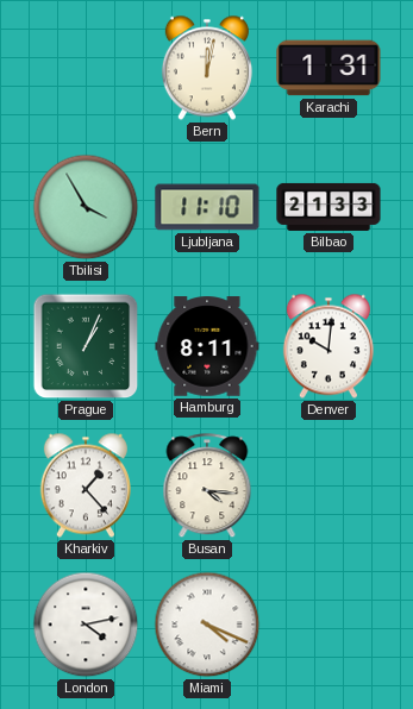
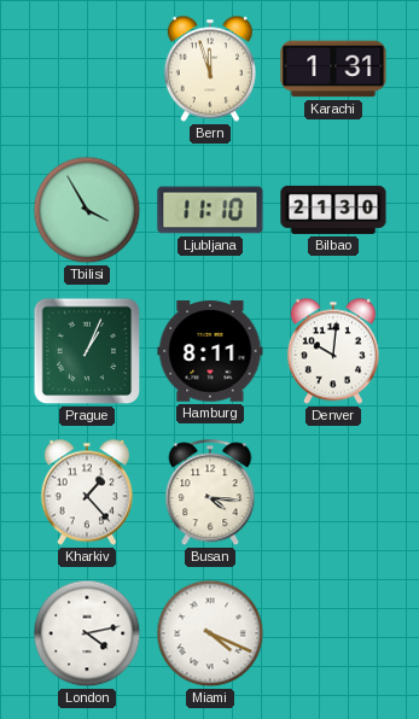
Bern: 12:02 -> 11:57
Bilbao: 21:33 -> 21:30
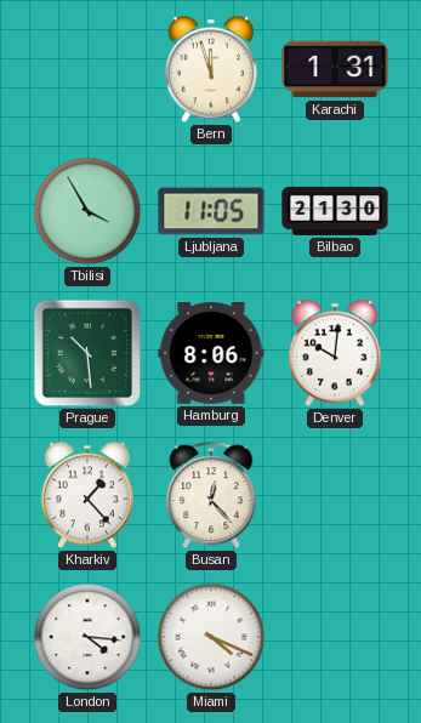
Ljubljana: 11:10 -> 11:05
Prague: 1:04 -> 10:29
Hamburg: 8:11 -> 8:06
Busan: 4:16 -> 12:23
London: 4:13 -> 4:16
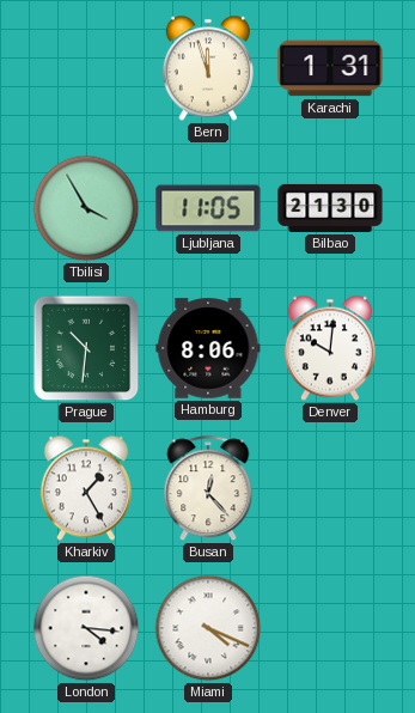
Prague: 10:29 -> 10:31
Kharkiv: 1:23 -> 1:25
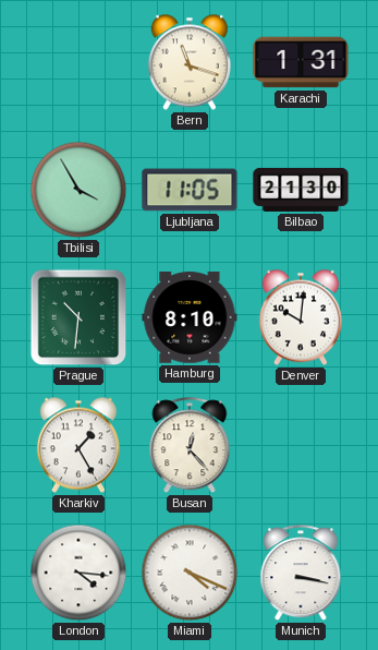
Bern: 11:57 -> 11:18
Hamburg: 8:06 -> 8:10
Munich: none -> 3:17
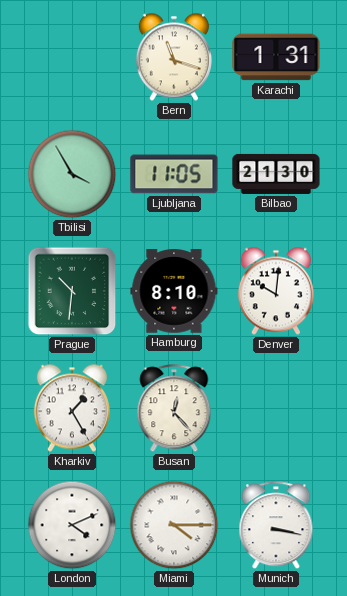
London: 4:16 -> 4:11
Miami: 4:19 -> 4:15
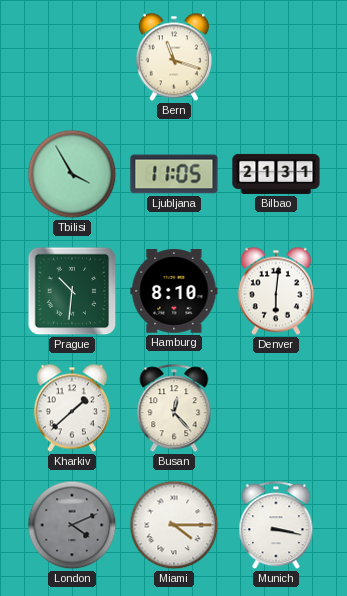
Karachi: 1:31 -> none
Bilbao: 21:30 -> 21:31
Denver: 10:01 -> 6:01
Kharkiv: 1:25 -> 1:38
London dial: white -> grey
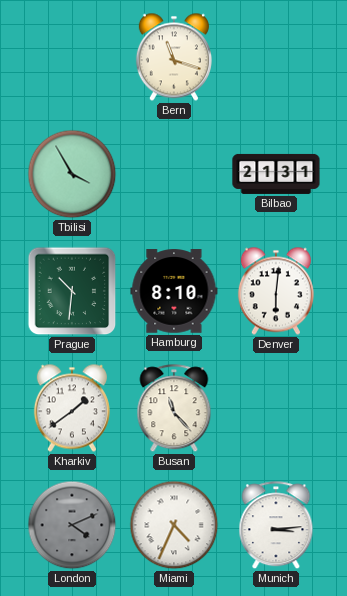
Ljubljana: 11:05 -> none
Kharkiv: 1:38 -> 1:39
Busan: 12:23 -> 11:23
Miami: 4:15 -> 4:34
Munich: 3:17 -> 3:14
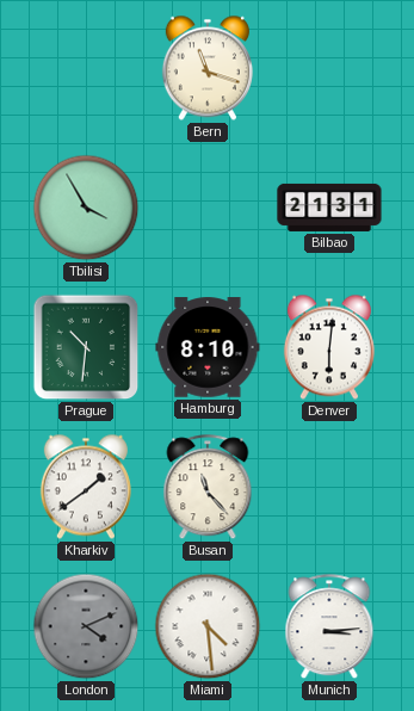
Miami: 4:34 -> 4:29
